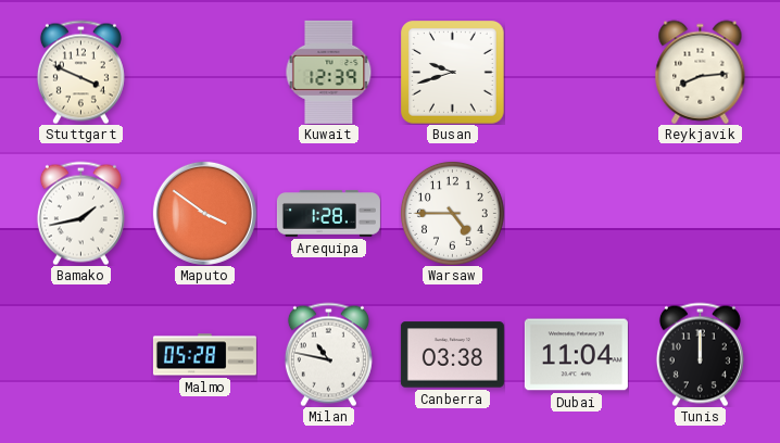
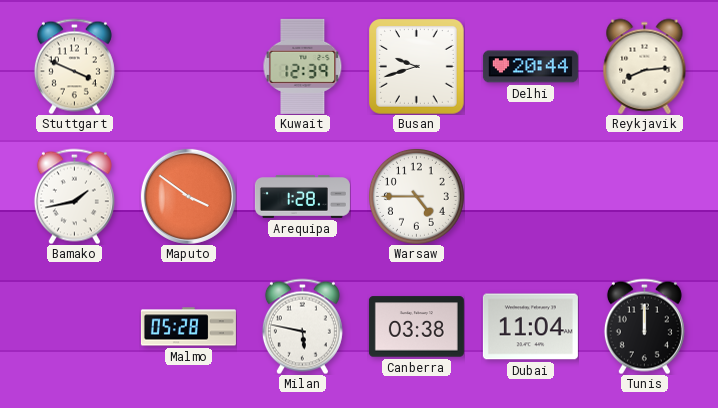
Delhi: none -> 20:44
Milan: 10:47 -> 5:47
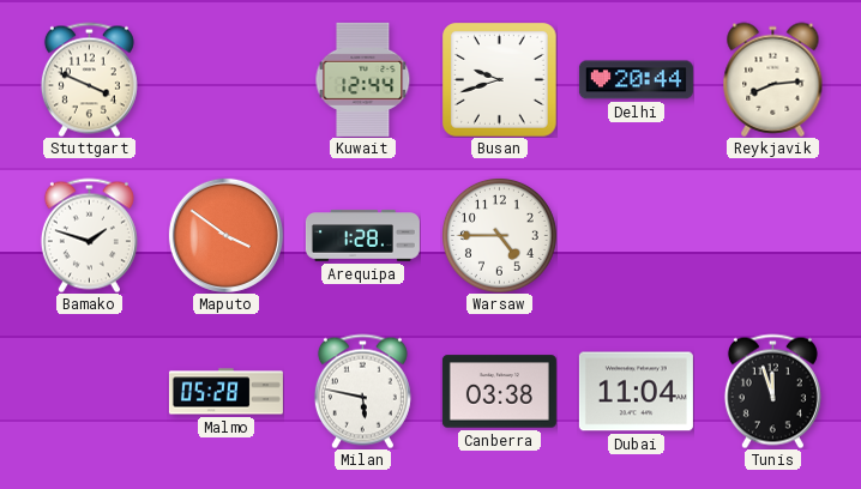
Kuwait: 12:39 -> 12:44
Bamako: 1:43 -> 1:48
Tunis: 12:00 -> 11:57
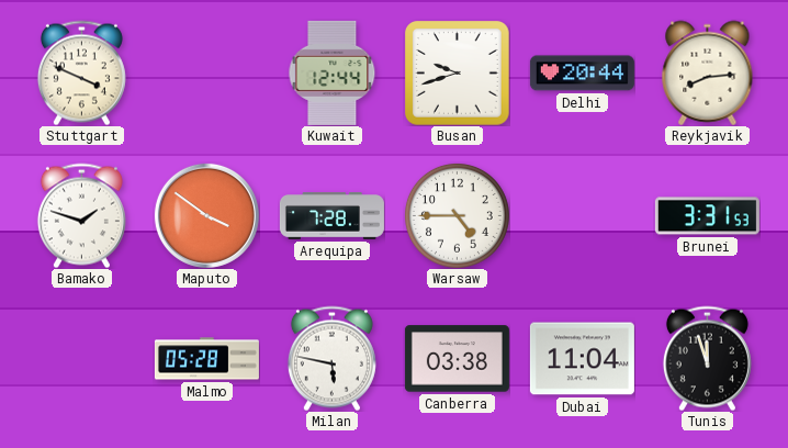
Arequipa: 1:28 -> 7:28
Brunei: none -> 3:31
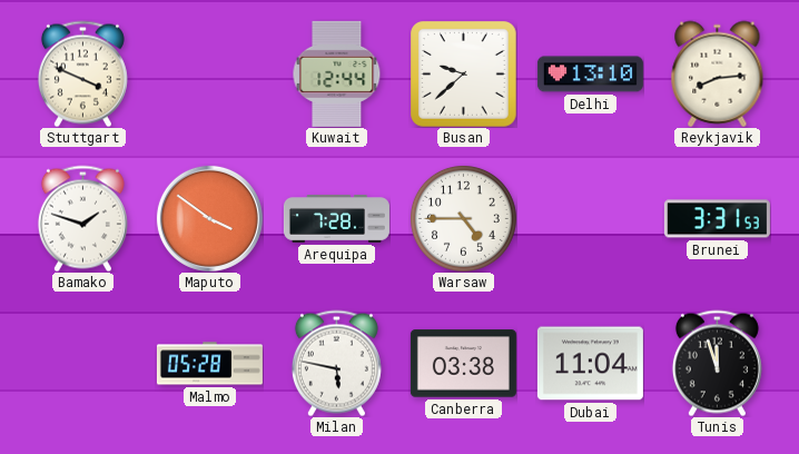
Busan: 9:42 -> 9:38
Delhi: 20:44 -> 13:10
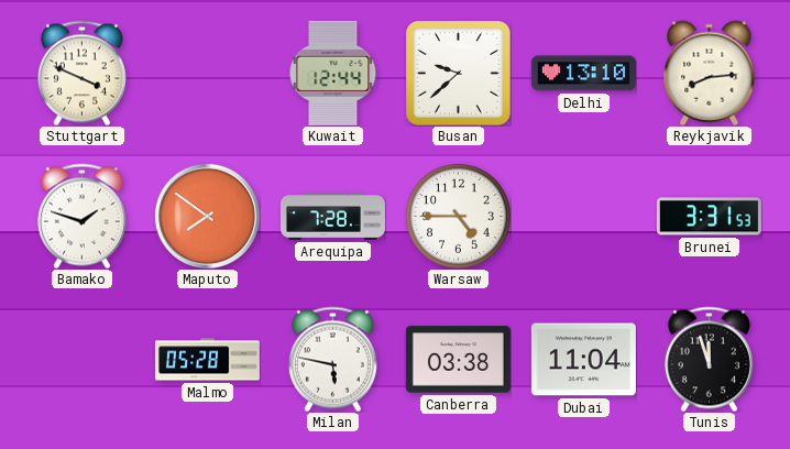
Maputo: 3:51 -> 7:51
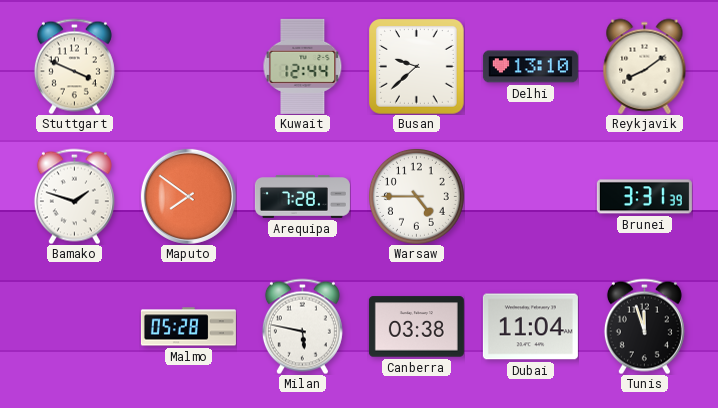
Reykjavik: 8:14 -> 8:09
Brunei: 3:31:53 -> 3:31:39
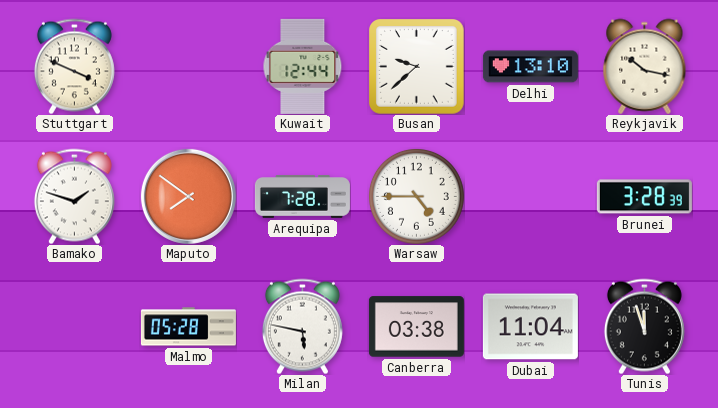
Reykjavik: 8:09 -> 10:17
Brunei: 3:31 -> 3:28
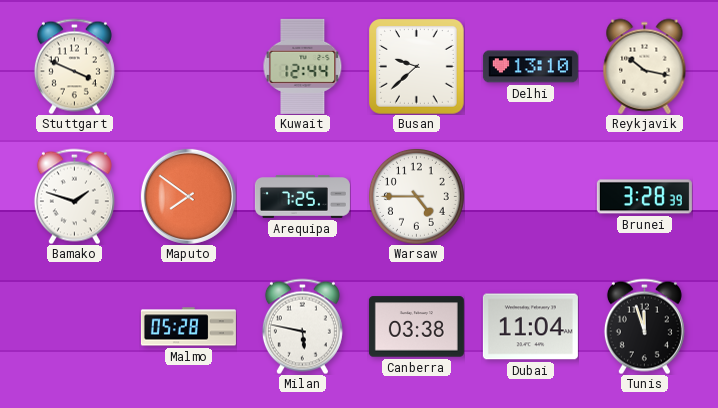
Arequipa: 7:28 -> 7:25
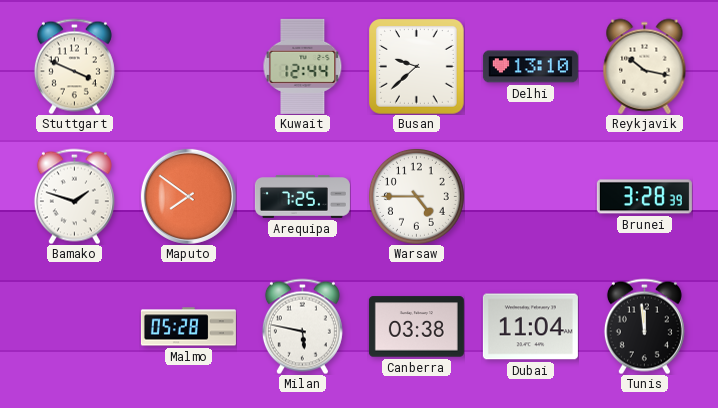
Tunis: 11:57 -> 11:59
